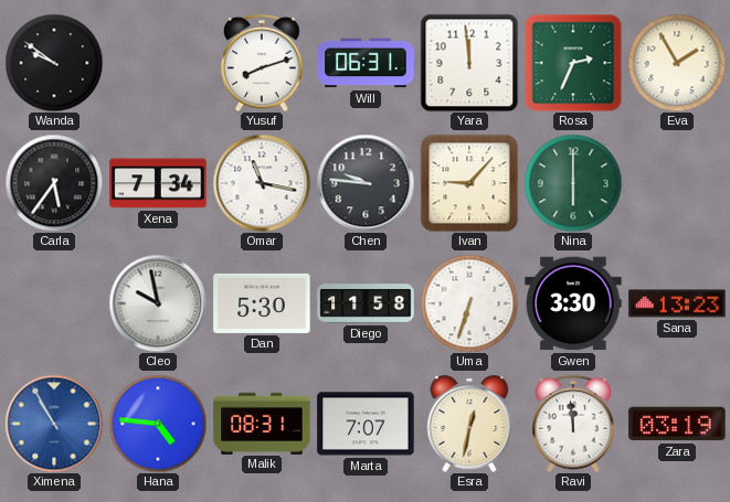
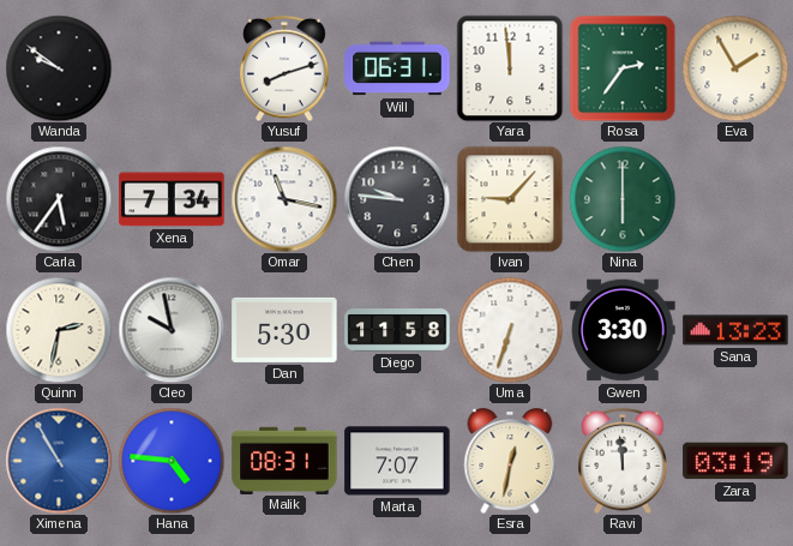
Rosa: 2:34 -> 2:36
Quinn: none -> 2:32
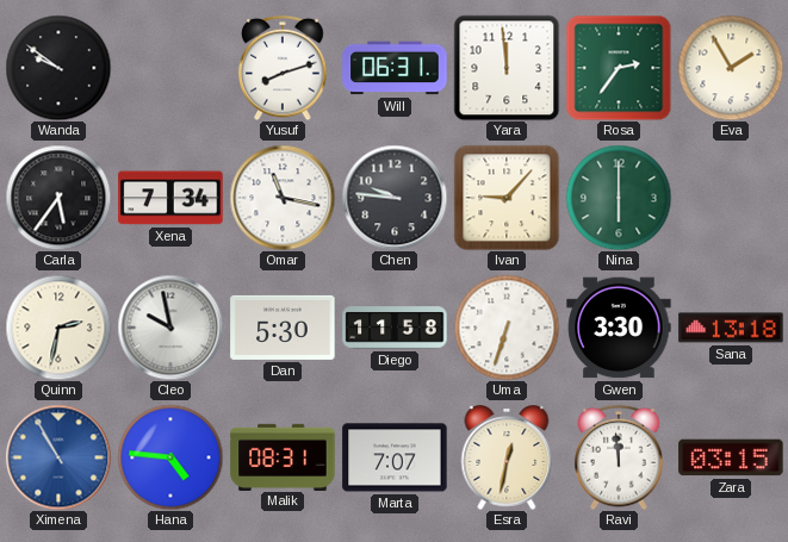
Sana: 13:23 -> 13:18
Zara: 03:19 -> 03:15
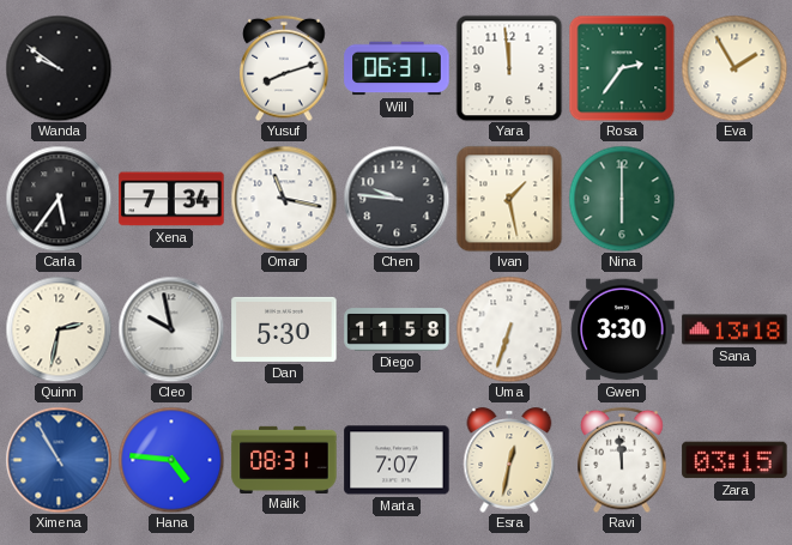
Ivan: 9:07 -> 1:28
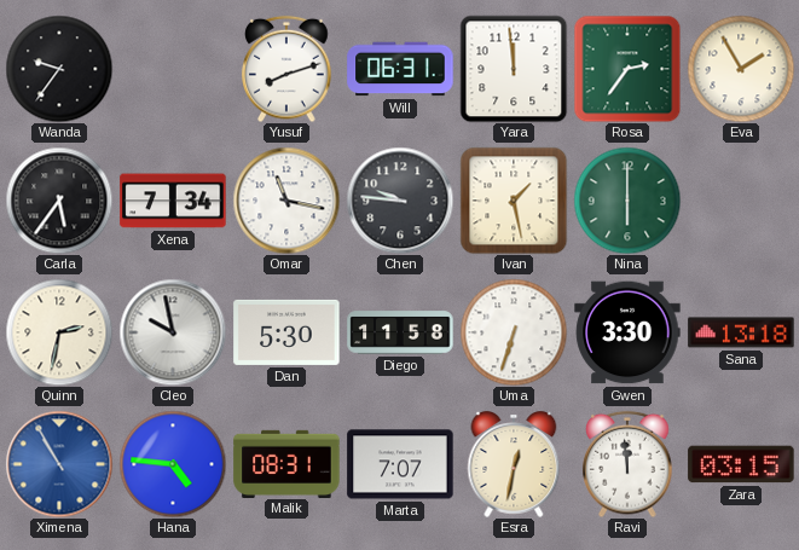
Wanda: 9:51 -> 9:36
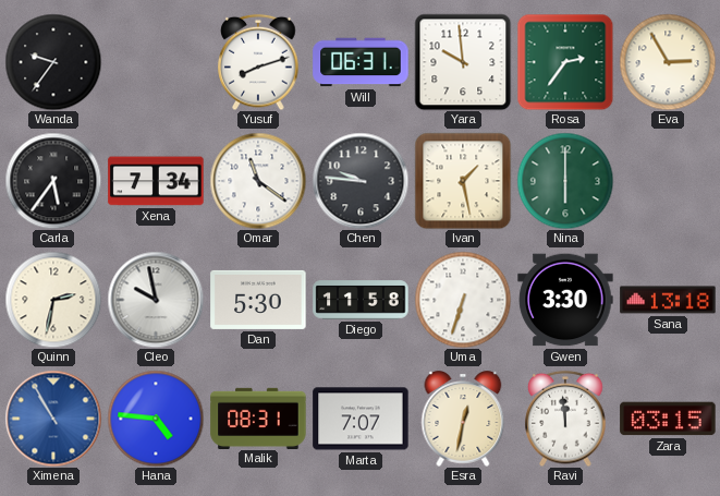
Yara: 11:59 -> 9:59
Eva: 1:55 -> 2:55
Omar: 11:17 -> 11:21
